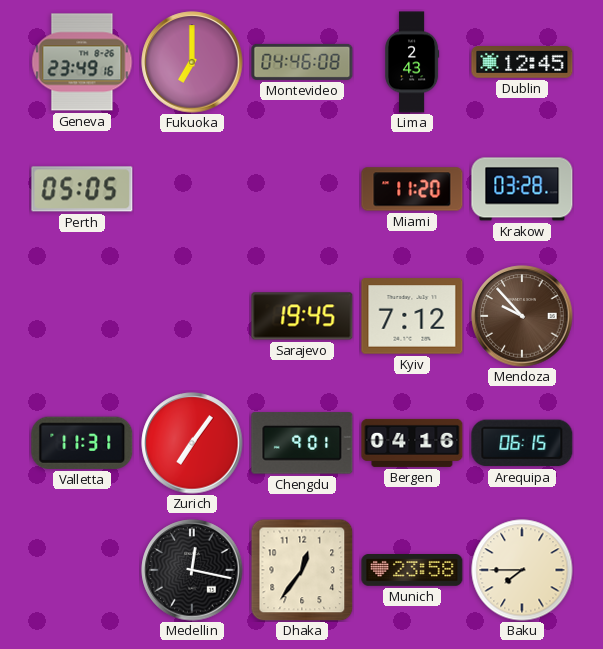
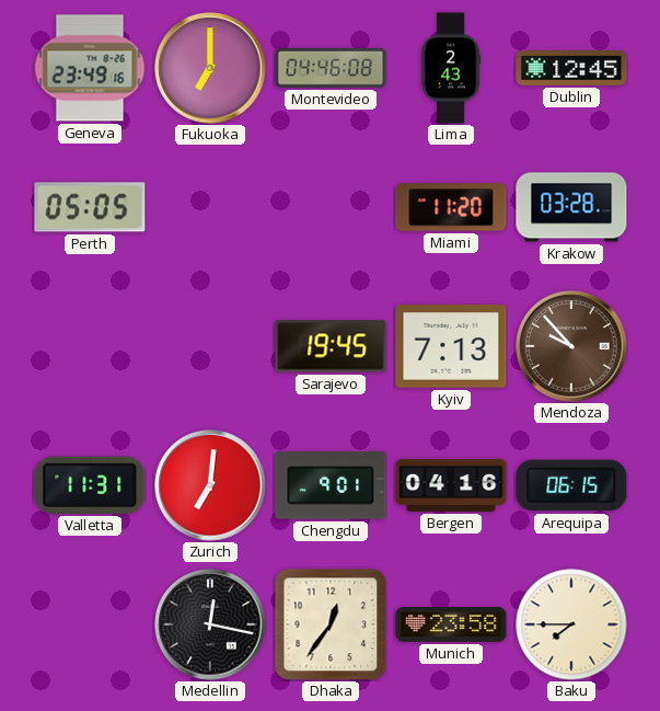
Kyiv: 7:12 -> 7:13
Zurich: 7:06 -> 7:01
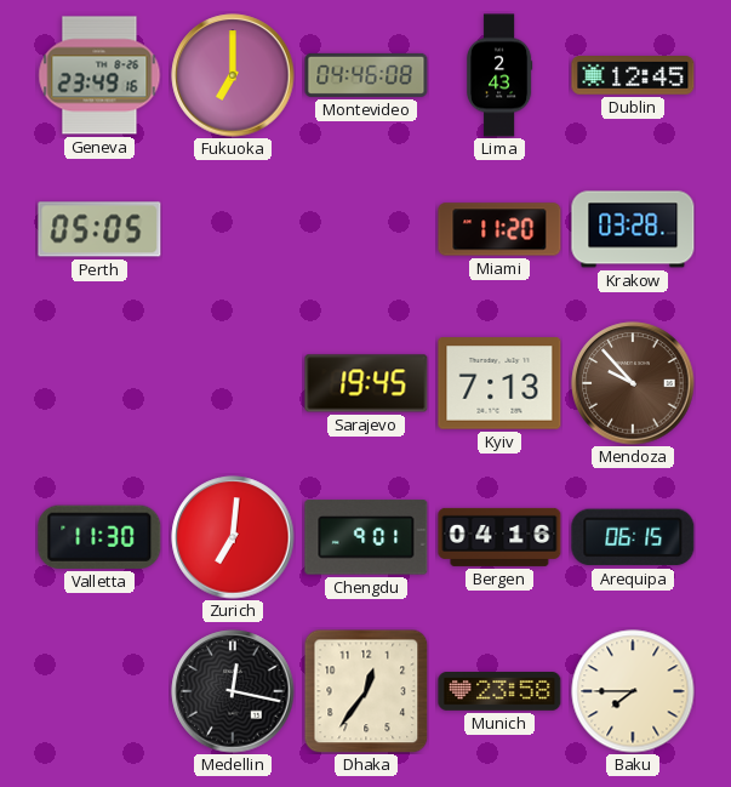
Valletta: 11:31 -> 11:30
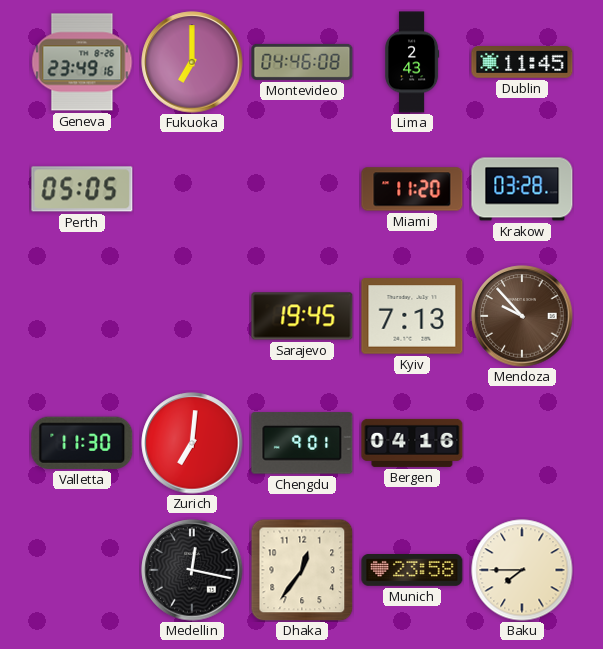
Dublin: 12:45 -> 11:45
Arequipa: 06:15 -> none
